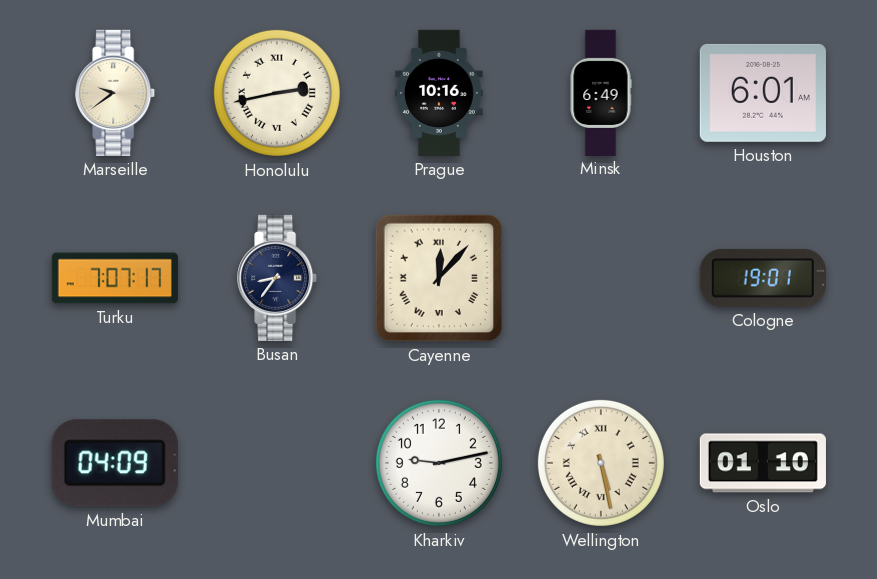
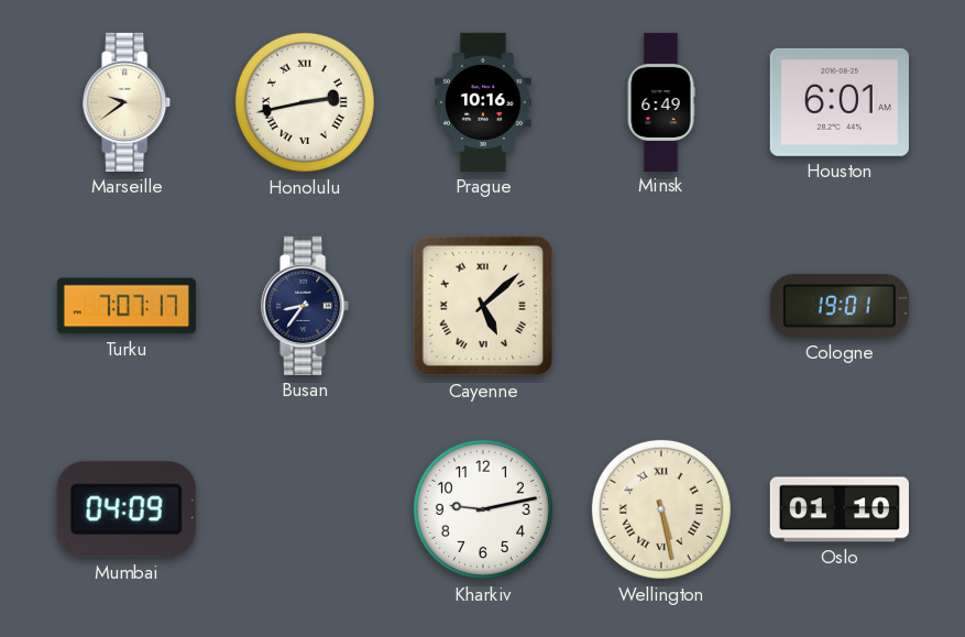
Cayenne: 12:07 -> 5:08
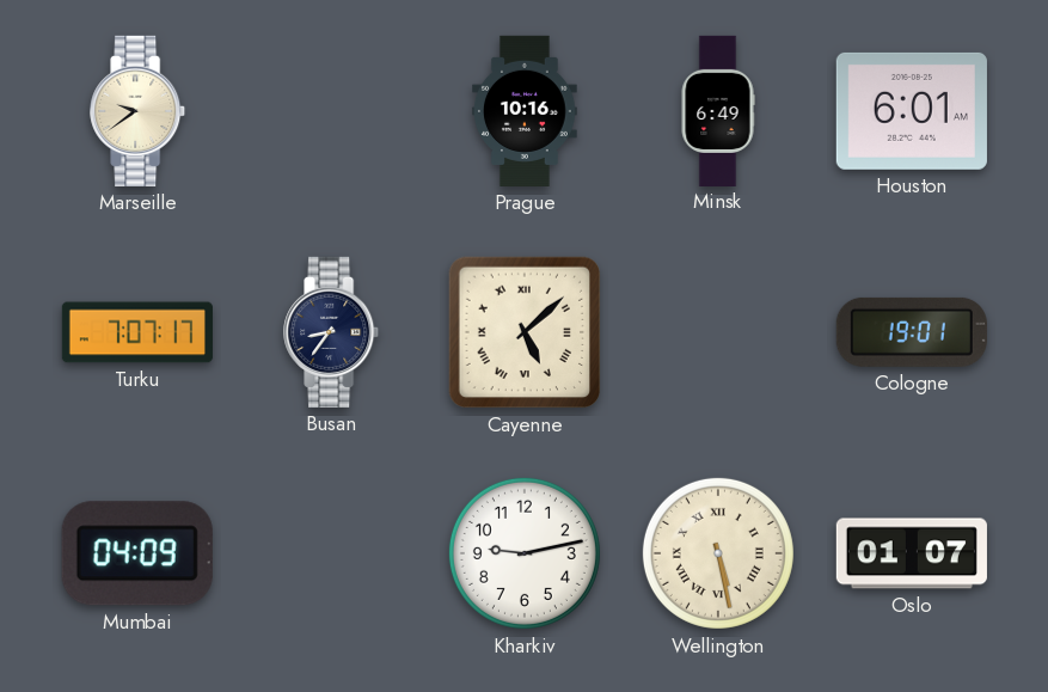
Honolulu: 2:43 -> none
Oslo: 01:10 -> 01:07
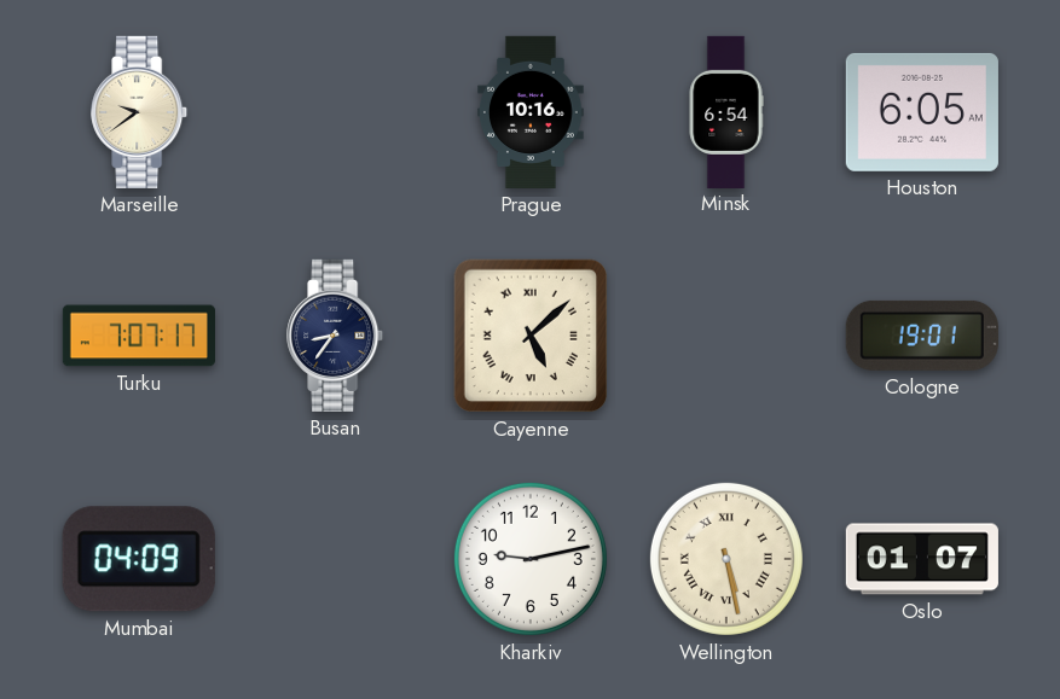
Minsk: 6:49 -> 6:54
Houston: 6:01 -> 6:05
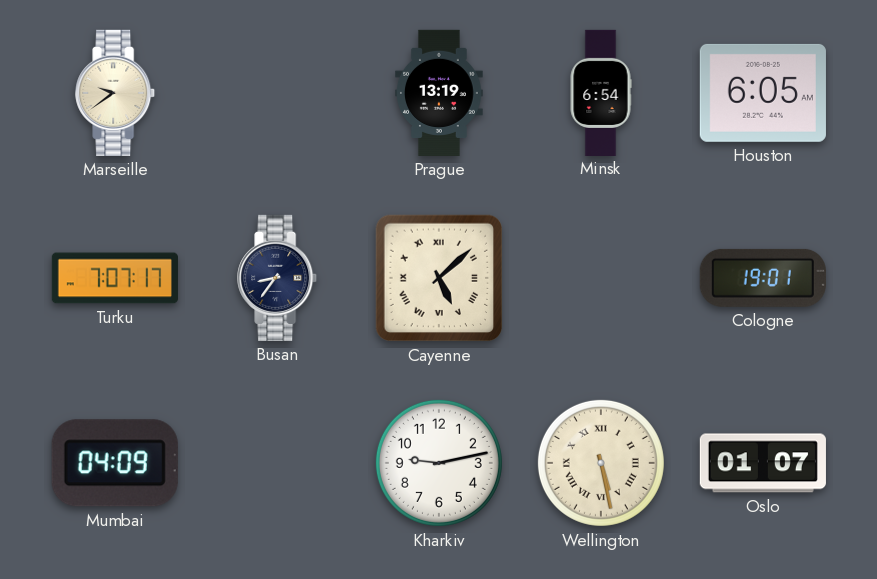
Prague: 10:16 -> 13:19
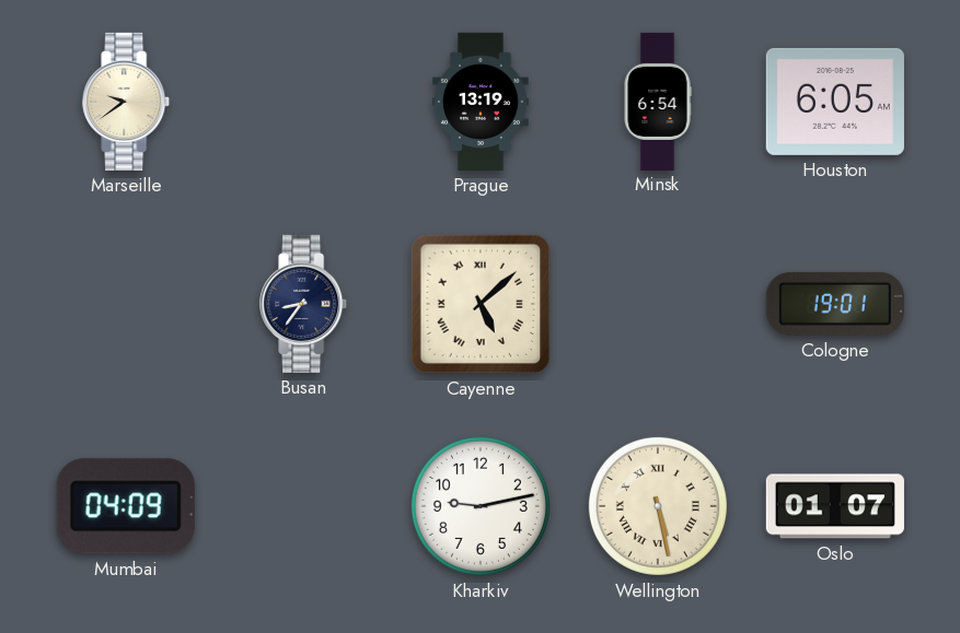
Turku: 7:07 -> none
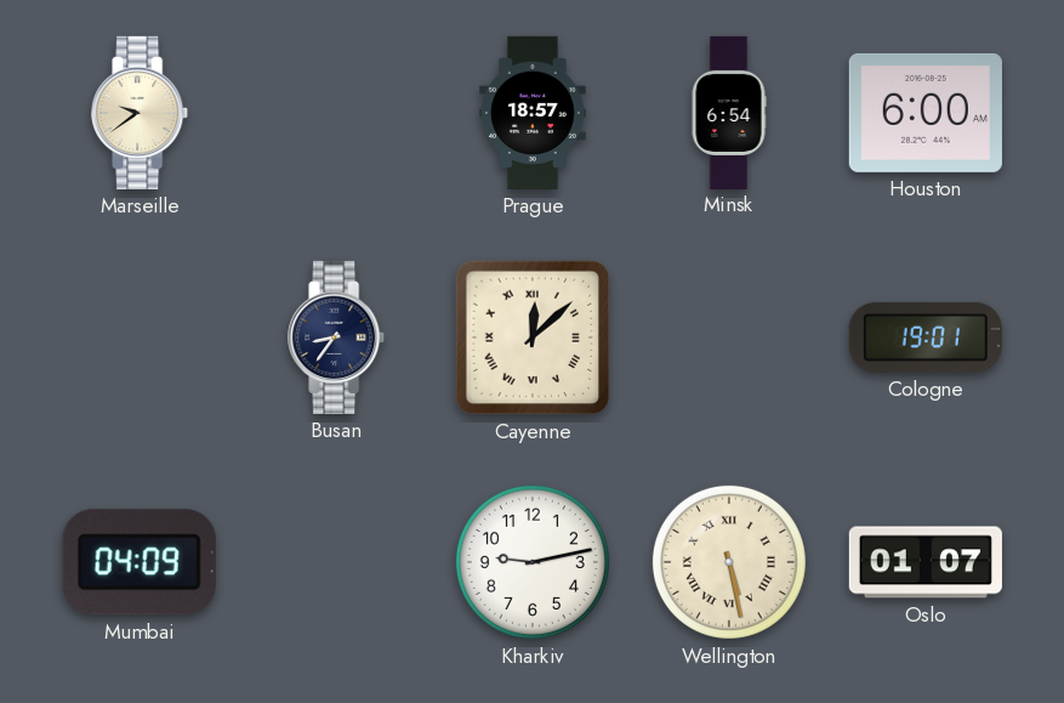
Prague: 13:19 -> 18:57
Houston: 6:05 -> 6:00
Cayenne: 5:08 -> 12:08
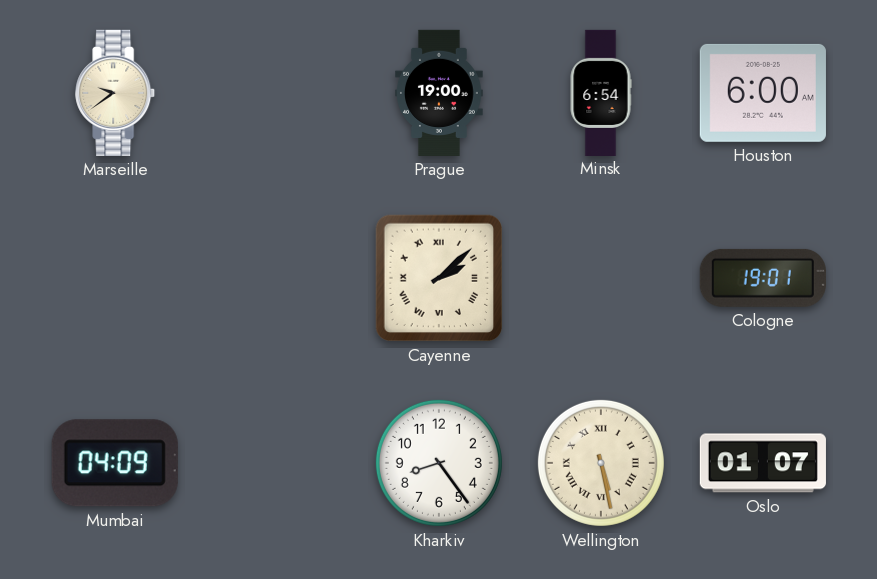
Prague: 18:57 -> 19:00
Busan: 8:36 -> none
Cayenne: 12:08 -> 2:08
Kharkiv: 9:13 -> 8:24
